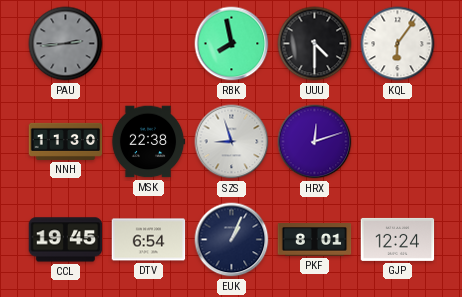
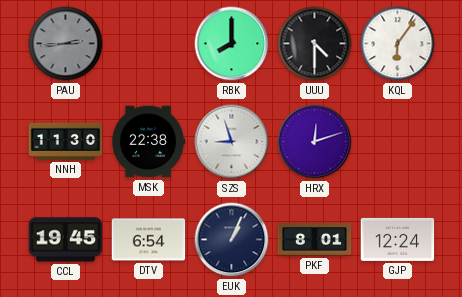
RBK: 7:58 -> 8:00
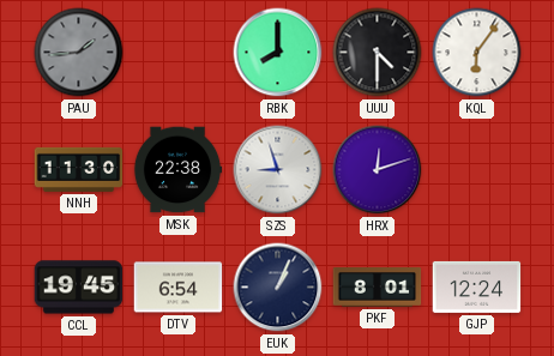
PAU: 2:44 -> 1:44
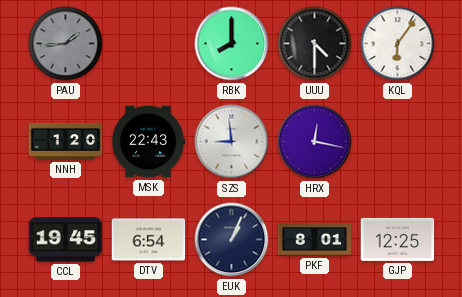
NNH: 11:30 -> 1:20
MSK: 22:38 -> 22:43
SZS: 8:57 -> 8:59
HRX: 12:12 -> 12:17
GJP: 12:24 -> 12:25
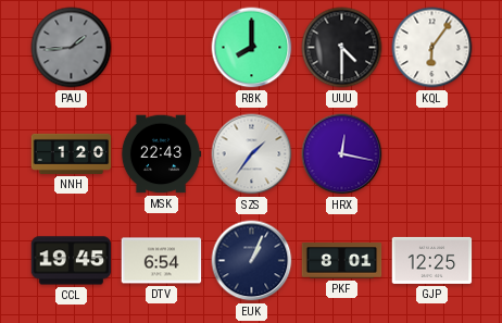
SZS: 8:59 -> 1:36
